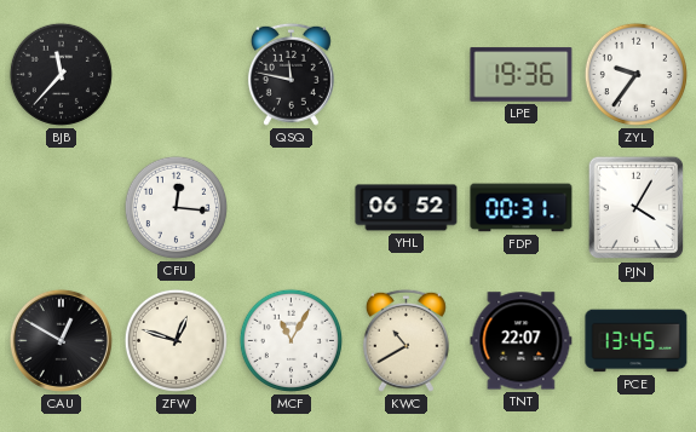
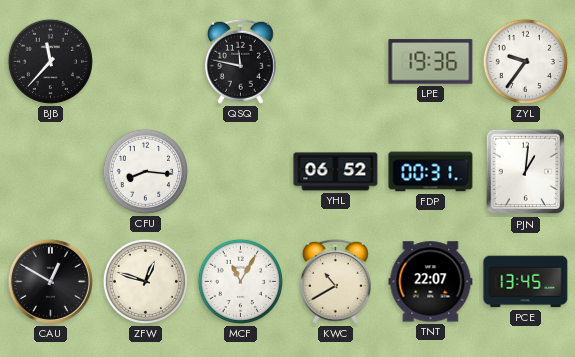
CFU: 12:16 -> 8:16
PJN: 4:05 -> 1:01
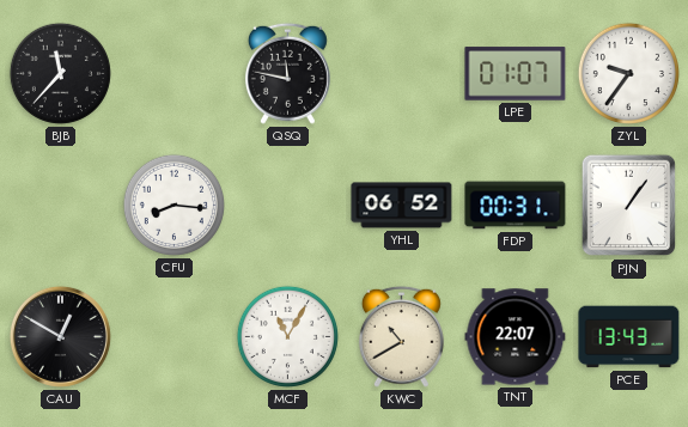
LPE: 19:36 -> 01:07
PJN: 1:01 -> 1:06
ZFW: 12:48 -> none
PCE: 13:45 -> 13:43
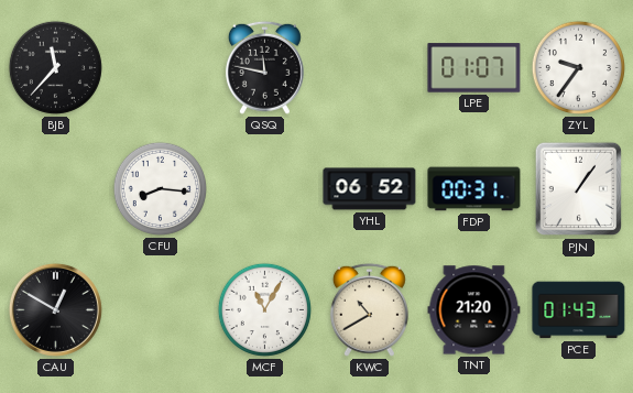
TNT: 22:07 -> 21:20
PCE: 13:43 -> 01:43
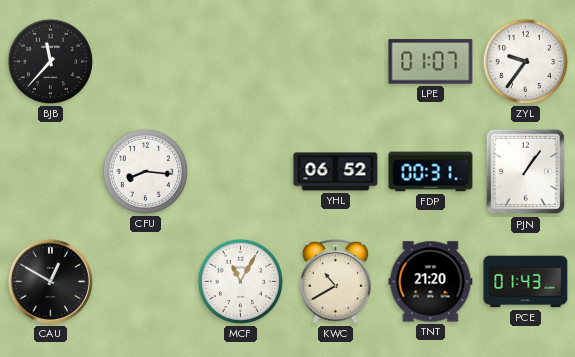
QSQ: 11:47 -> none
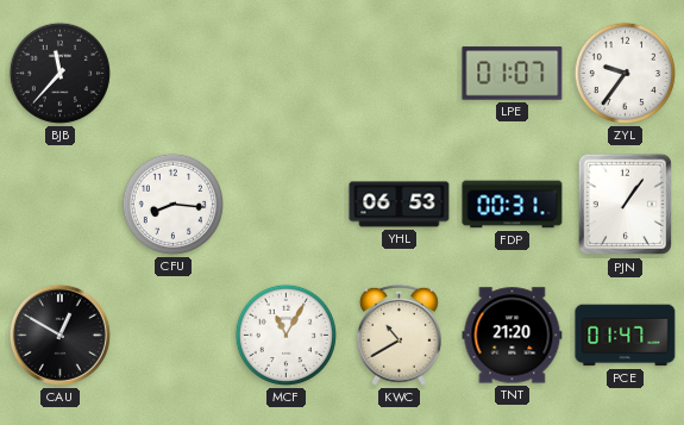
YHL: 06:52 -> 06:53
PCE: 01:43 -> 01:47
